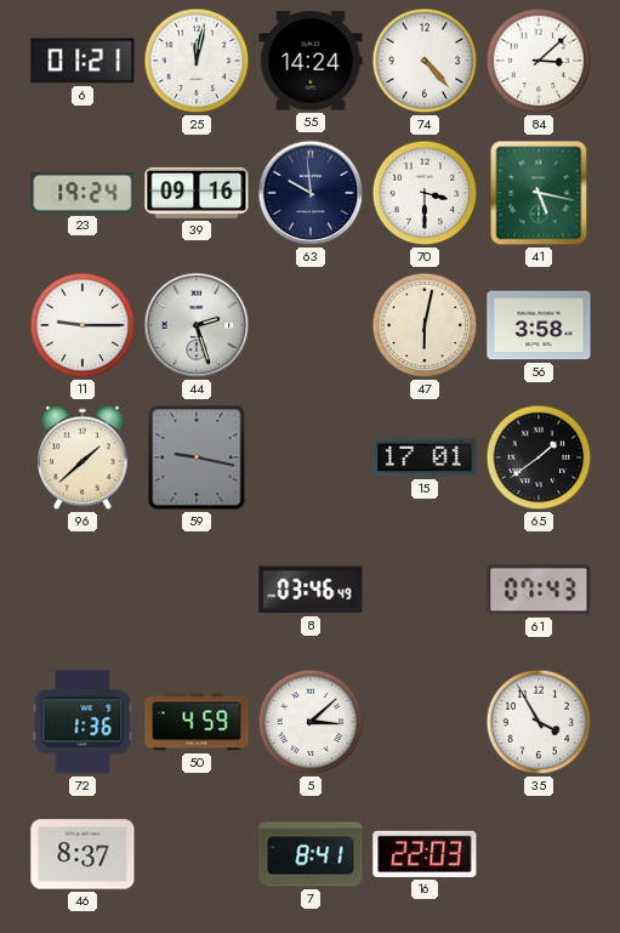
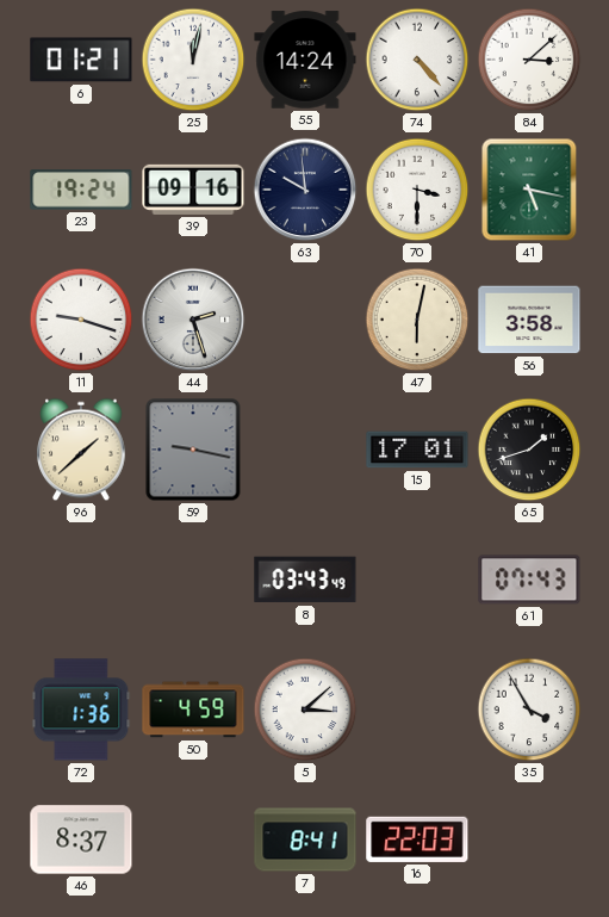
11: 9:15 -> 9:18
65: 1:39 -> 1:42
8: 03:46 -> 03:43
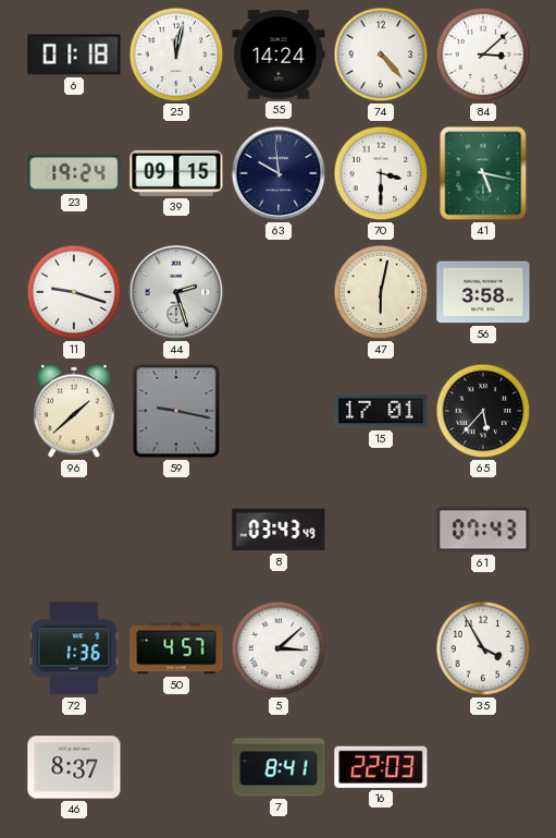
6: 01:21 -> 01:18
39: 09:16 -> 09:15
65: 1:42 -> 5:37
50: 4:59 -> 4:57
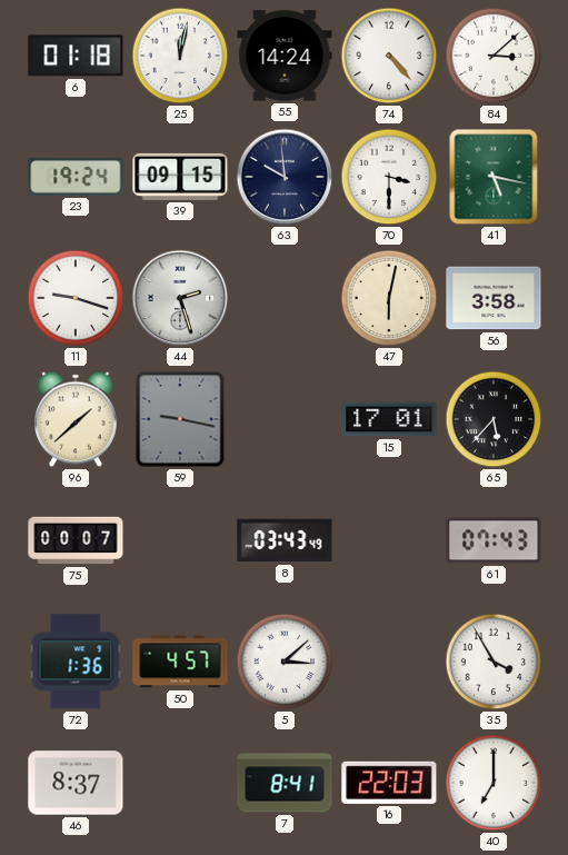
75: none -> 00:07
40: none -> 7:00
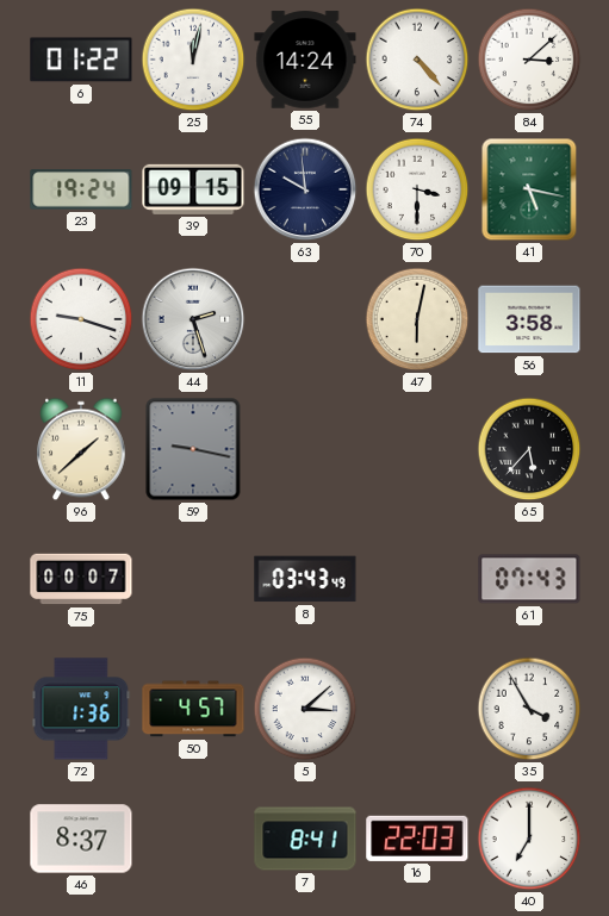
6: 01:18 -> 01:22
15: 17:01 -> none
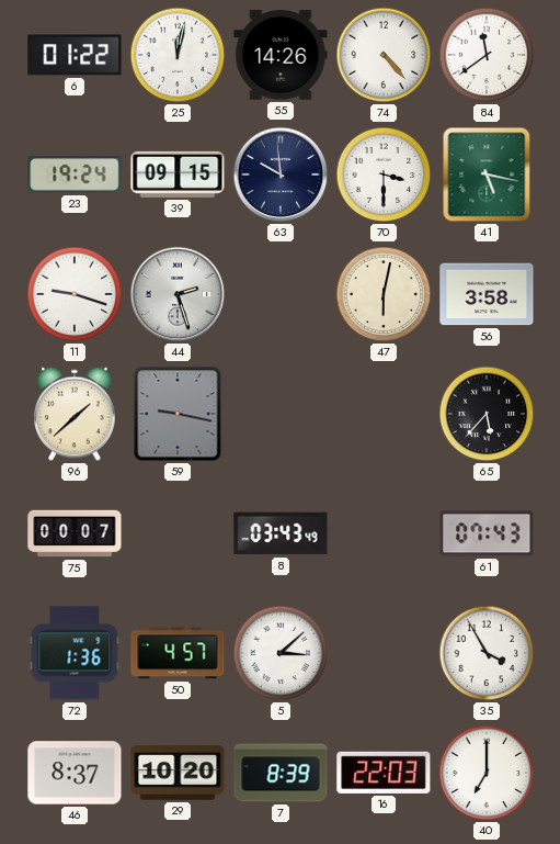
55: 14:24 -> 14:26
84: 3:08 -> 11:39
29: none -> 10:20
7: 8:41 -> 8:39
